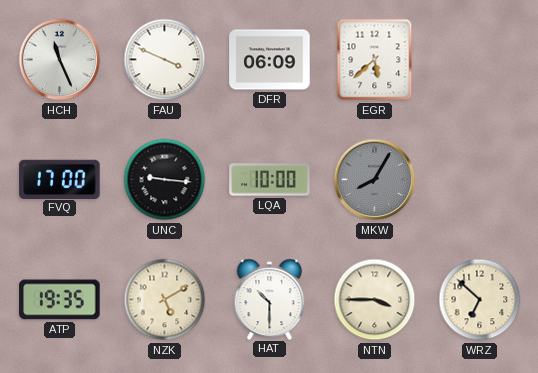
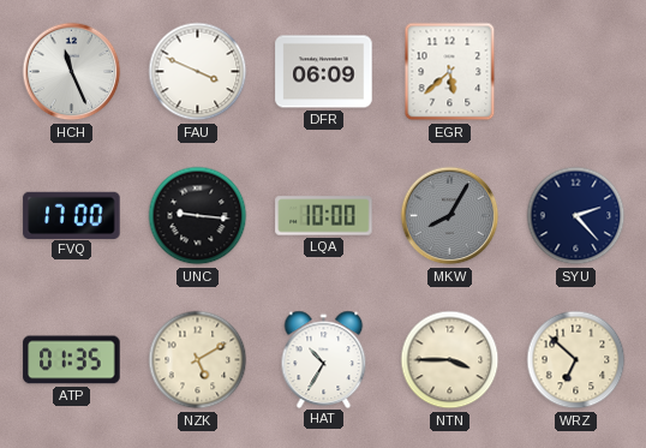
SYU: none -> 2:23
ATP: 19:35 -> 01:35
HAT: 10:30 -> 10:35
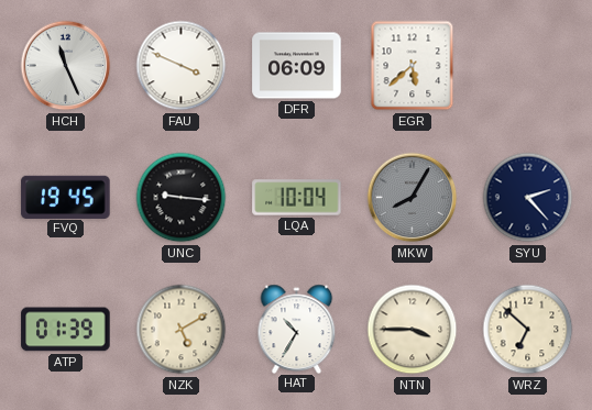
FVQ: 17:00 -> 19:45
LQA: 10:00 -> 10:04
ATP: 01:35 -> 01:39
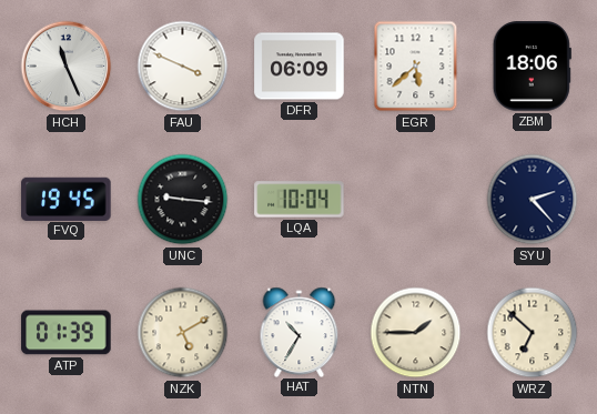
ZBM: none -> 18:06
MKW: 8:05 -> none
NTN: 3:45 -> 1:45
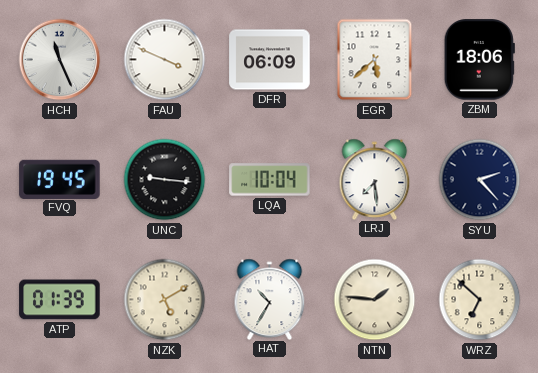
LRJ: none -> 7:29
NTN: 1:45 -> 1:46
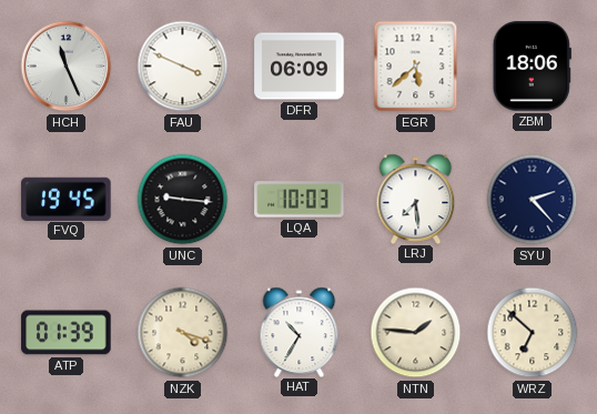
LQA: 10:04 -> 10:03
NZK: 5:10 -> 4:18
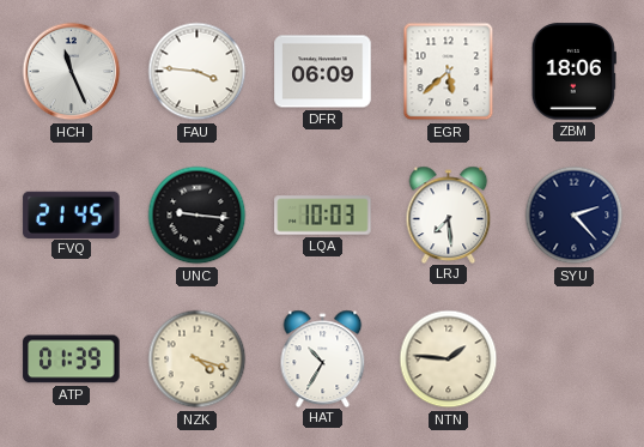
FAU: 3:49 -> 3:46
FVQ: 19:45 -> 21:45
WRZ: 6:52 -> none
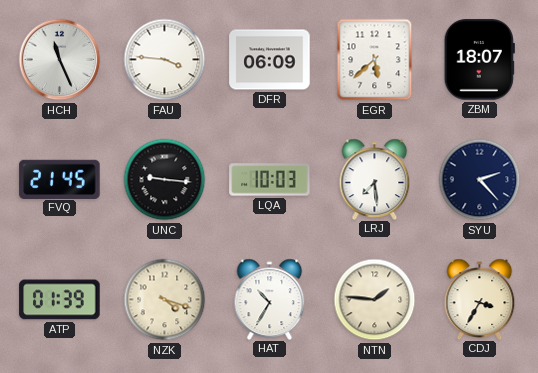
ZBM: 18:06 -> 18:07
CDJ: none -> 3:35
